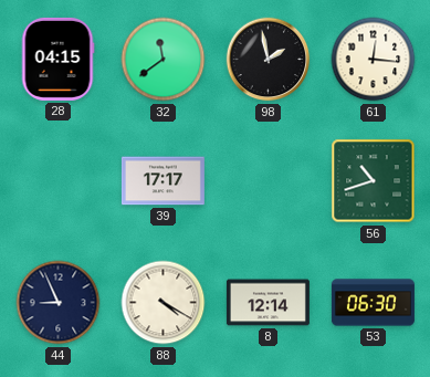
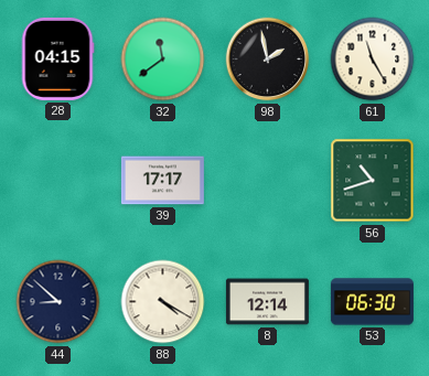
61: 12:16 -> 11:25
44: 8:56 -> 8:52
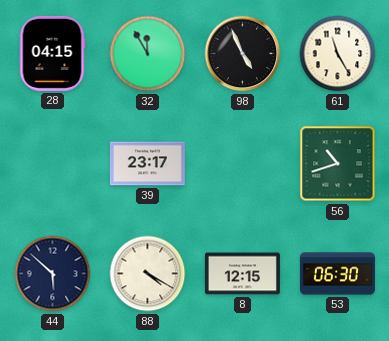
32: 11:39 -> 11:55
98: 1:58 -> 4:56
39: 17:17 -> 23:17
44: 8:52 -> 5:52
8: 12:14 -> 12:15
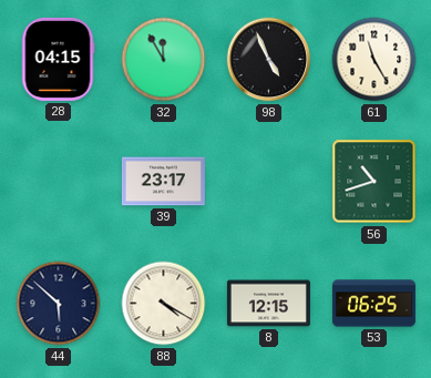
53: 06:30 -> 06:25
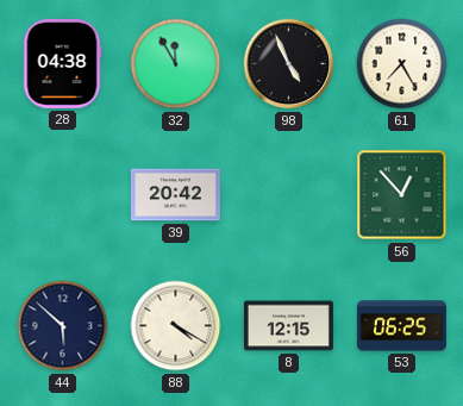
28: 04:15 -> 04:38
61: 11:25 -> 7:25
39: 23:17 -> 20:42
56: 10:42 -> 12:53
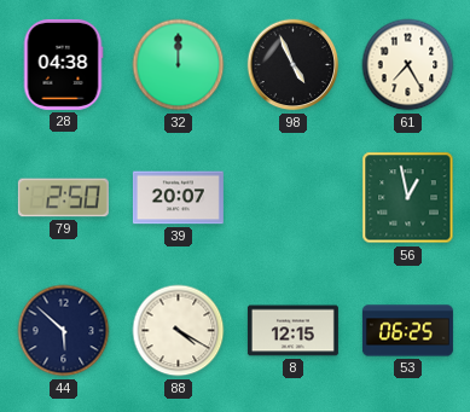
32: 11:55 -> 12:00
79: none -> 2:50
39: 20:42 -> 20:07
56: 12:53 -> 12:58
